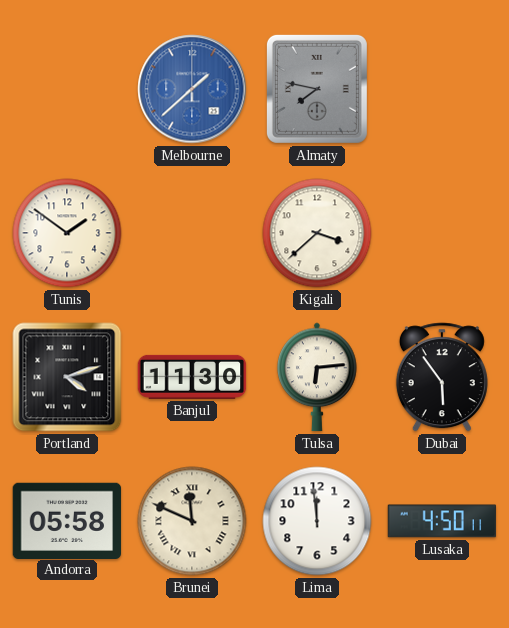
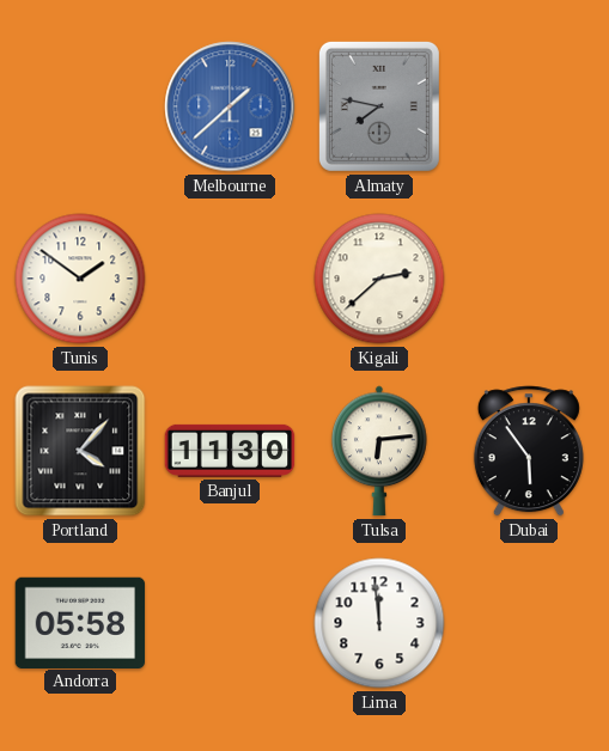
Kigali: 3:38 -> 2:38
Portland: 4:12 -> 4:07
Brunei: 11:49 -> none
Lusaka: 4:50 -> none
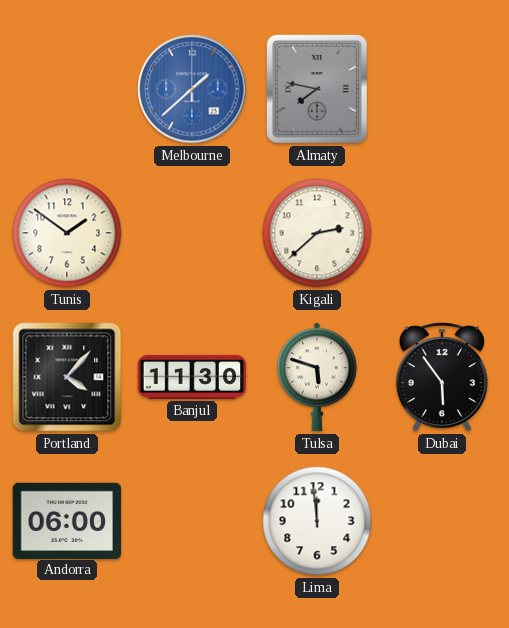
Tulsa: 6:14 -> 5:48
Andorra: 05:58 -> 06:00
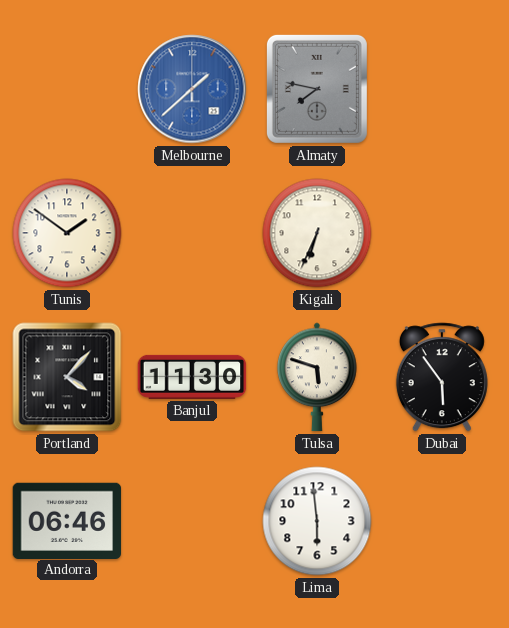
Kigali: 2:38 -> 6:34
Andorra: 06:00 -> 06:46
Lima: 11:59 -> 5:59
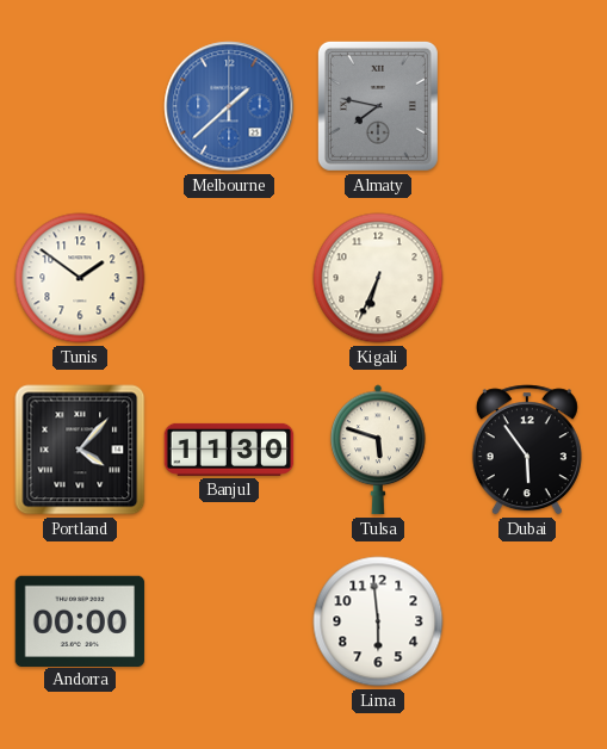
Andorra: 06:46 -> 00:00
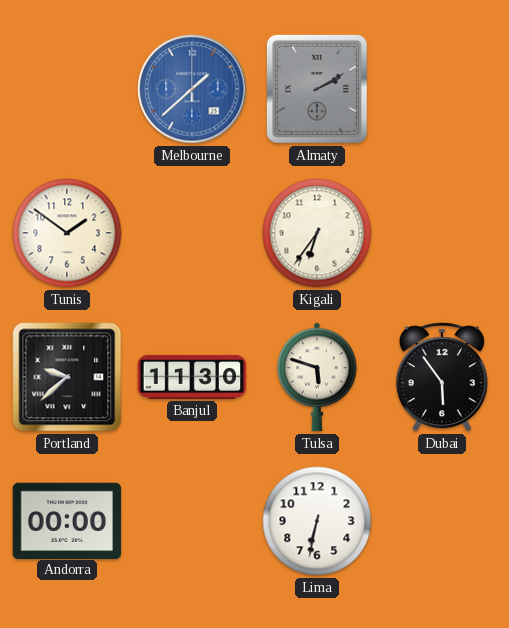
Almaty: 7:47 -> 2:10
Kigali: 6:34 -> 6:36
Portland: 4:07 -> 9:38
Lima: 5:59 -> 6:32
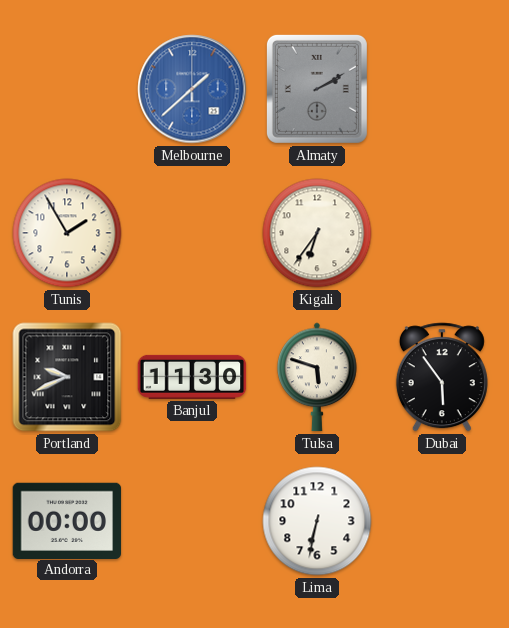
Tunis: 1:51 -> 1:55
Portland: 9:38 -> 9:41
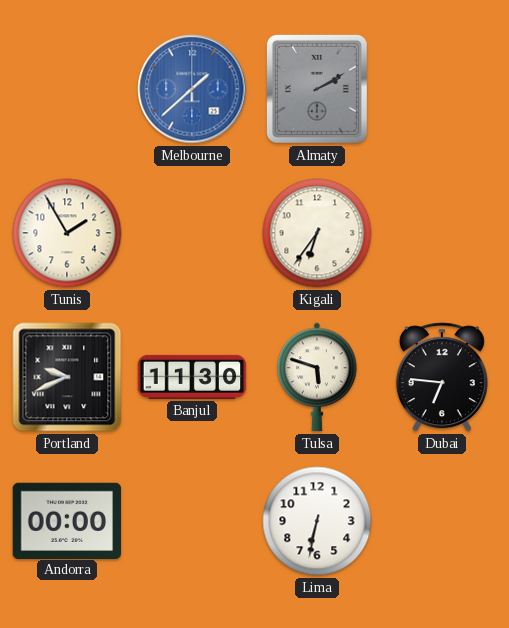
Dubai: 5:54 -> 6:46
